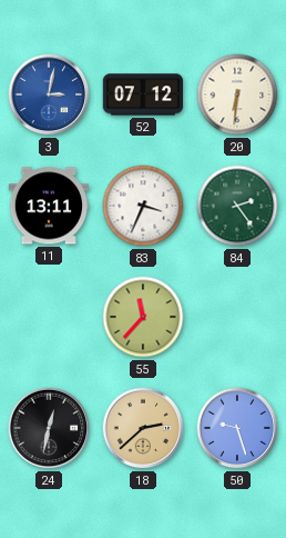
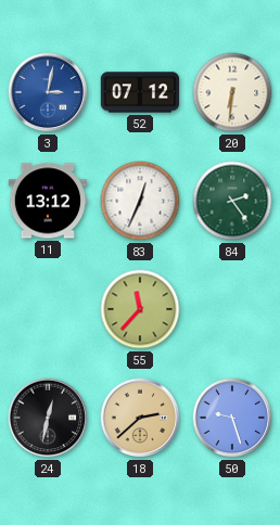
11: 13:11 -> 13:12
83: 3:34 -> 12:34
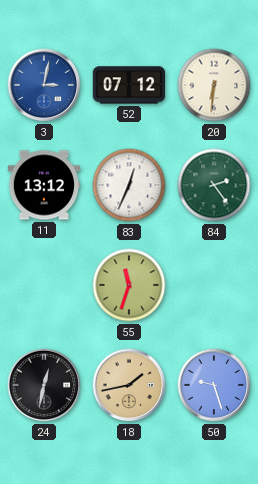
55: 11:37 -> 11:33
18: 2:38 -> 1:43
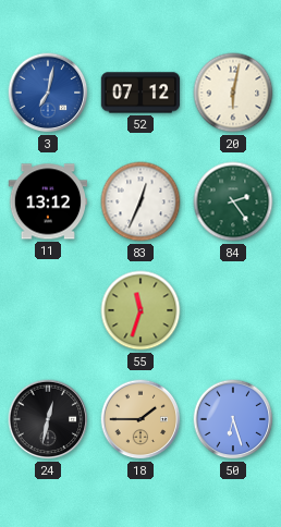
3: 3:02 -> 7:02
20: 6:31 -> 6:02
18: 1:43 -> 1:45
50: 9:27 -> 6:27
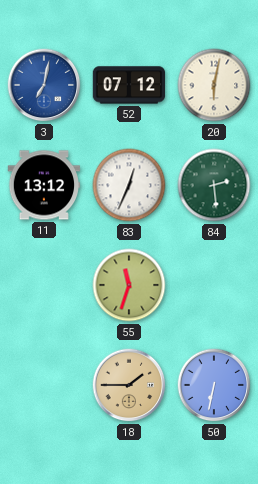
84: 2:24 -> 2:29
24: 12:32 -> none
50: 6:27 -> 6:32
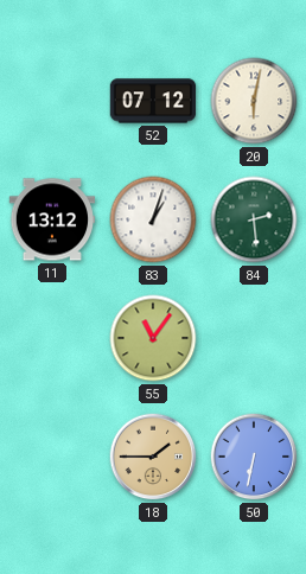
3: 7:02 -> none
83: 12:34 -> 1:03
55: 11:33 -> 11:06
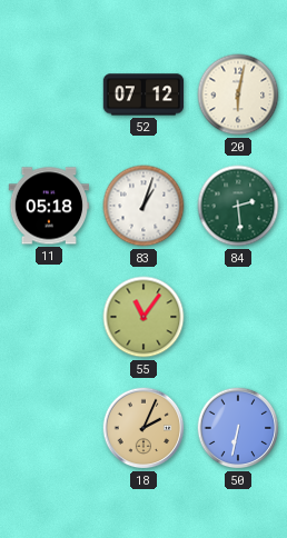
11: 13:12 -> 05:18
18: 1:45 -> 2:04
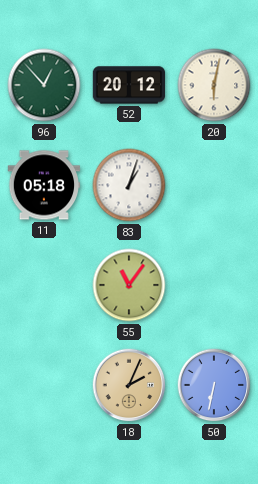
96: none -> 12:53
52: 07:12 -> 20:12
84: 2:29 -> none
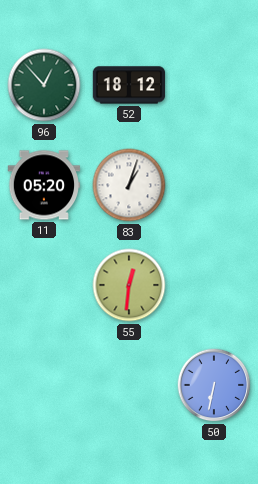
52: 20:12 -> 18:12
20: 6:02 -> none
11: 05:18 -> 05:20
55: 11:06 -> 12:31
18: 2:04 -> none
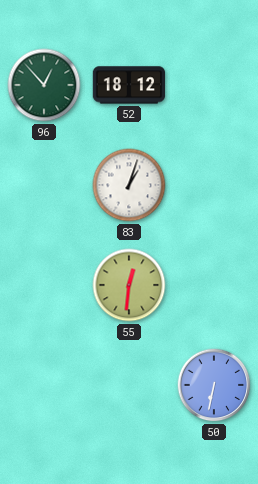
11: 05:20 -> none
